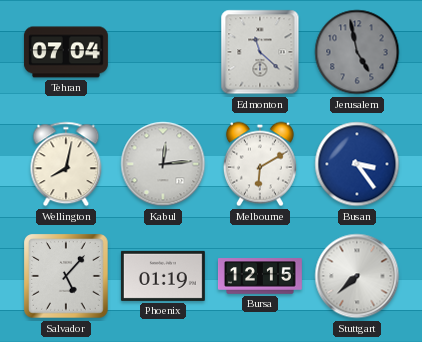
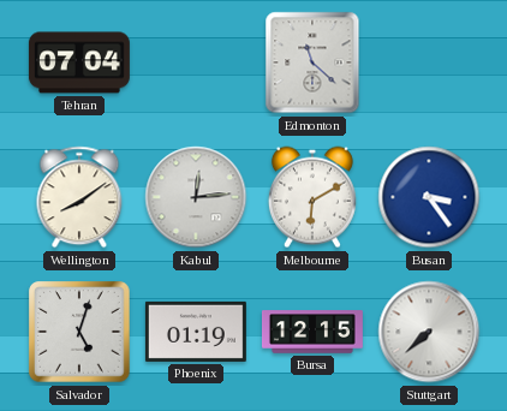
Jerusalem: 4:58 -> none
Wellington: 8:02 -> 8:09
Salvador: 5:07 -> 5:03
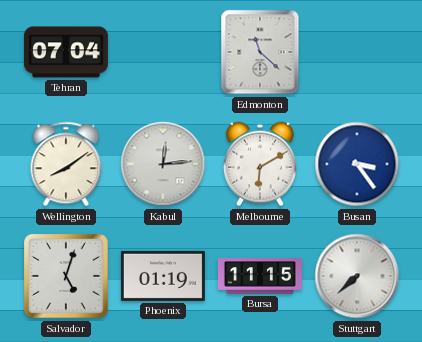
Bursa: 12:15 -> 11:15
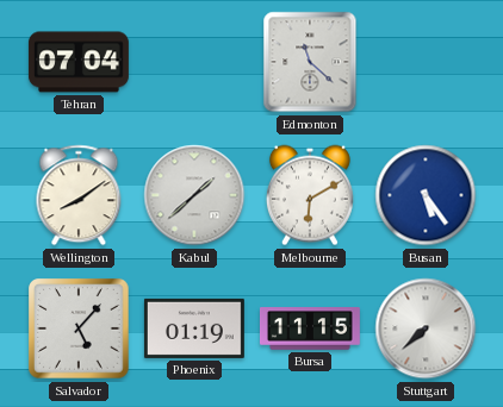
Kabul: 12:14 -> 1:38
Busan: 3:24 -> 5:24
Salvador: 5:03 -> 5:07
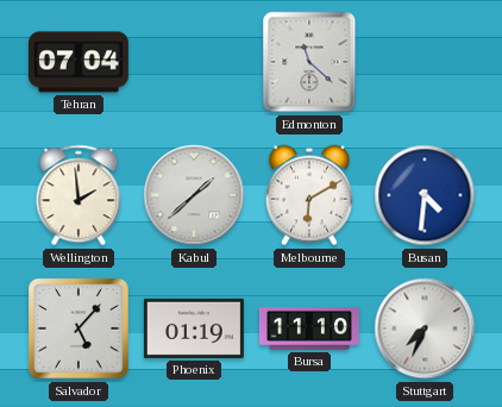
Wellington: 8:09 -> 1:59
Busan: 5:24 -> 4:31
Bursa: 11:15 -> 11:10
Stuttgart: 7:38 -> 7:34
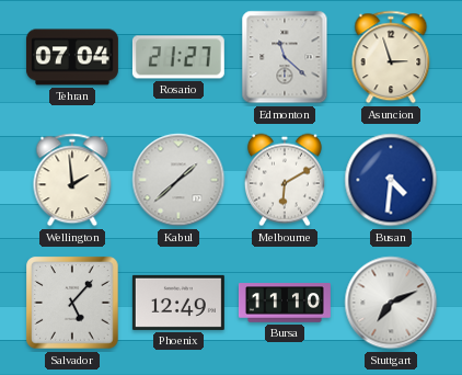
Rosario: none -> 21:27
Asuncion: none -> 2:57
Phoenix: 01:19 -> 12:49
Stuttgart: 7:34 -> 7:11
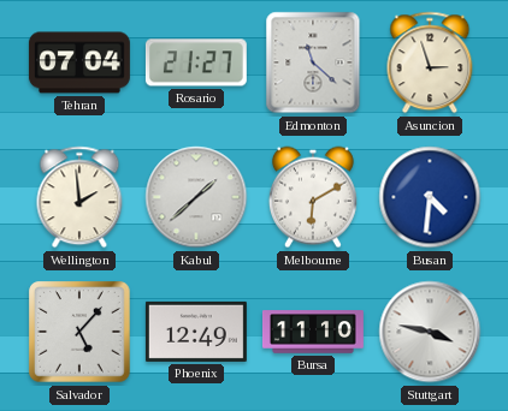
Stuttgart: 7:11 -> 3:47
